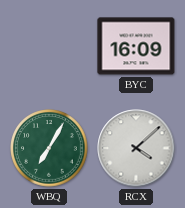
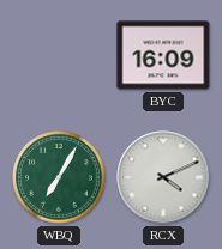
RCX: 4:08 -> 4:11
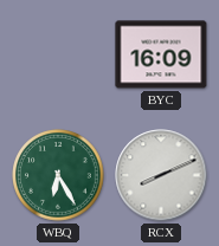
WBQ: 7:05 -> 6:25
RCX: 4:11 -> 8:11
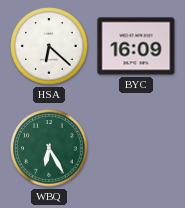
HSA: none -> 6:22
RCX: 8:11 -> none
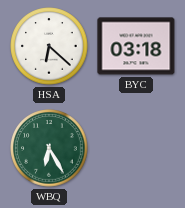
BYC: 16:09 -> 03:18
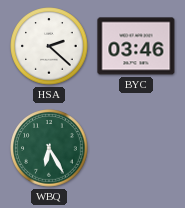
HSA: 6:22 -> 2:22
BYC: 03:18 -> 03:46
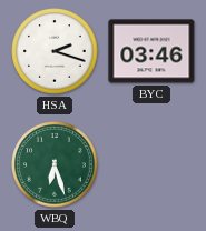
HSA: 2:22 -> 2:18
WBQ: 6:25 -> 6:27
